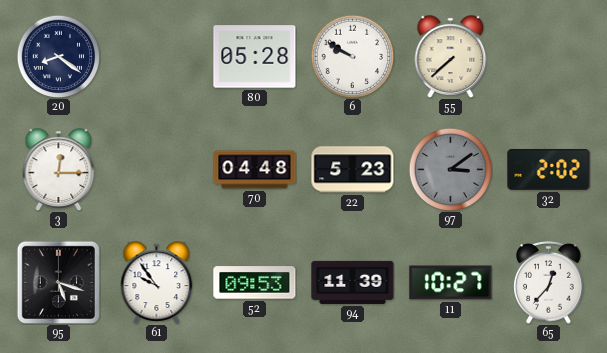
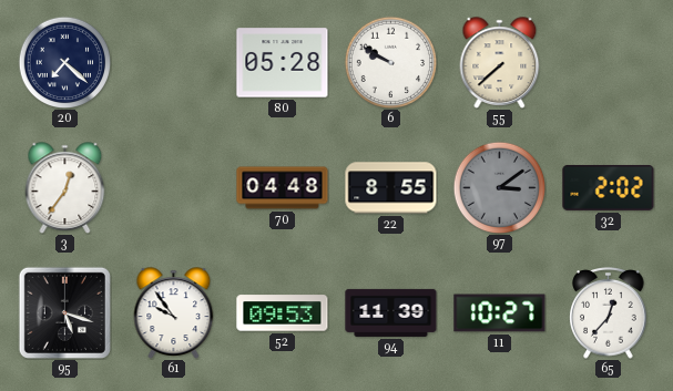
20: 8:21 -> 7:22
3: 12:15 -> 12:36
22: 5:23 -> 8:55
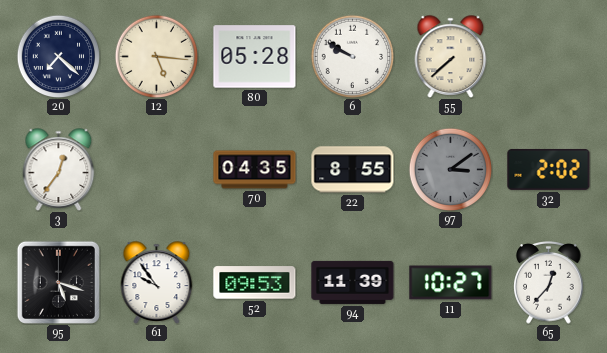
12: none -> 5:16
70: 04:48 -> 04:35
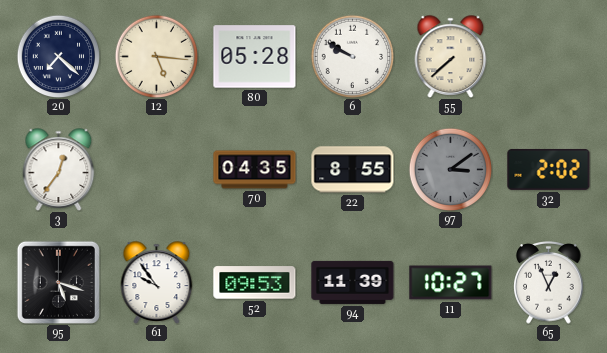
65: 12:37 -> 12:56
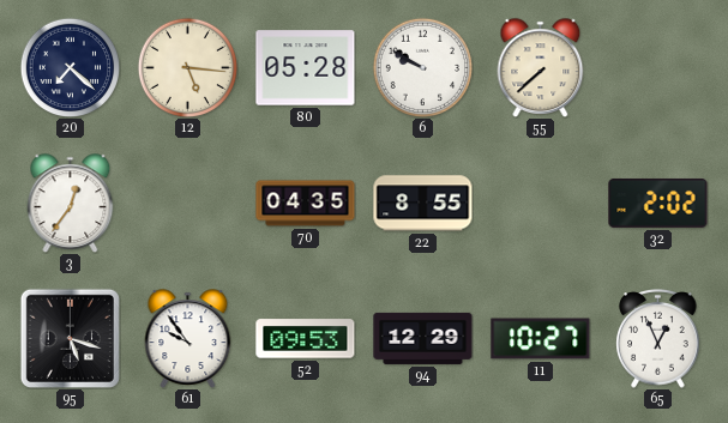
97: 3:09 -> none
94: 11:39 -> 12:29
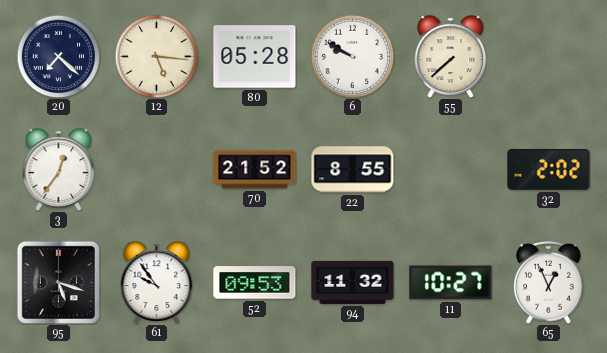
70: 04:35 -> 21:52
94: 12:29 -> 11:32
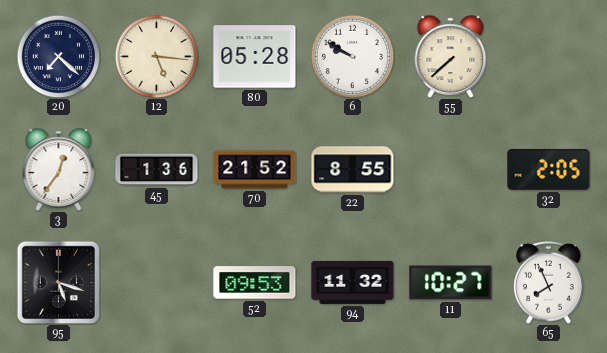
45: none -> 1:36
32: 2:02 -> 2:05
61: 9:54 -> none
65: 12:56 -> 7:56
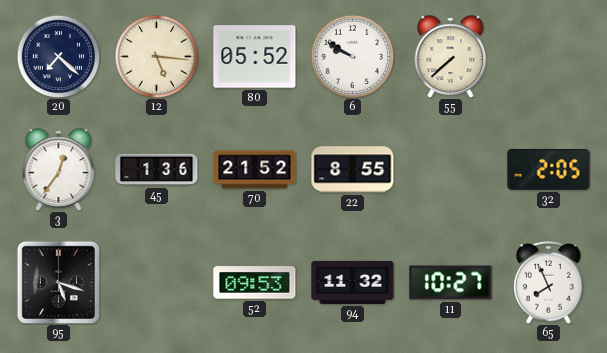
80: 05:28 -> 05:52
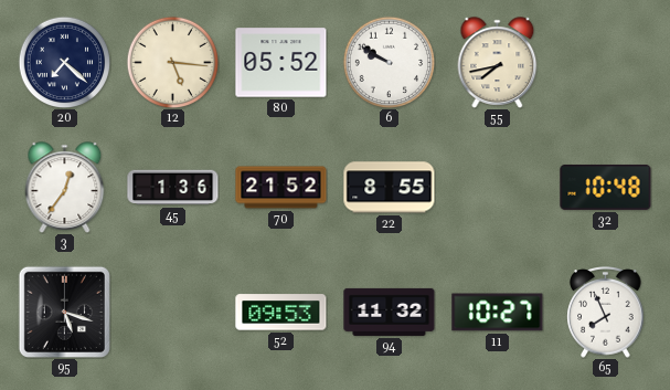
55: 7:38 -> 7:43
32: 2:05 -> 10:48
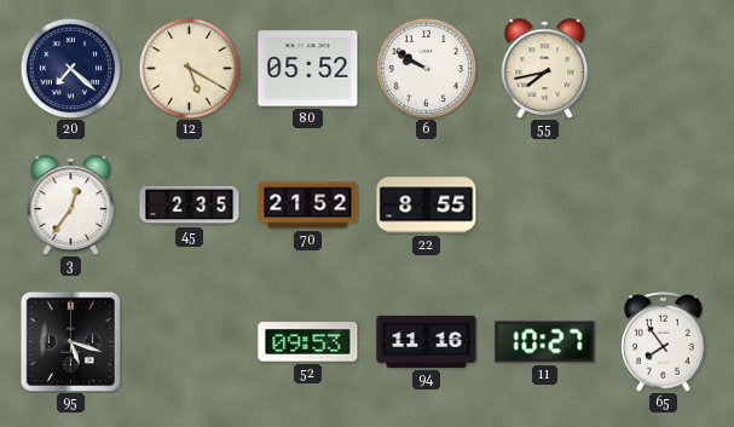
12: 5:16 -> 5:20
45: 1:36 -> 2:35
32: 10:48 -> none
94: 11:32 -> 11:16
65: 7:56 -> 7:54
